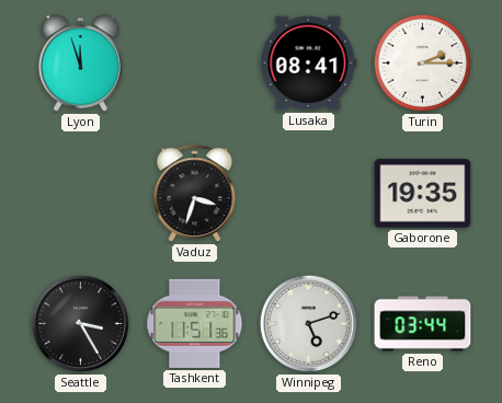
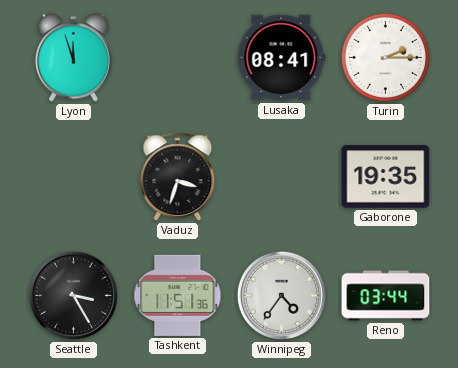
Winnipeg: 5:12 -> 4:36
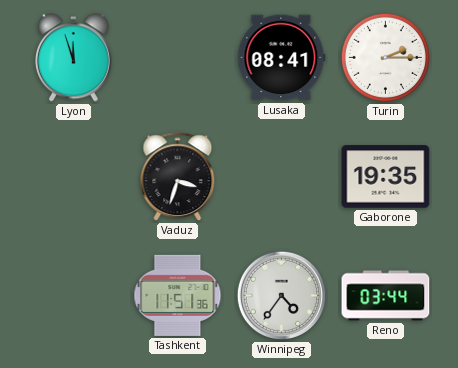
Seattle: 3:25 -> none
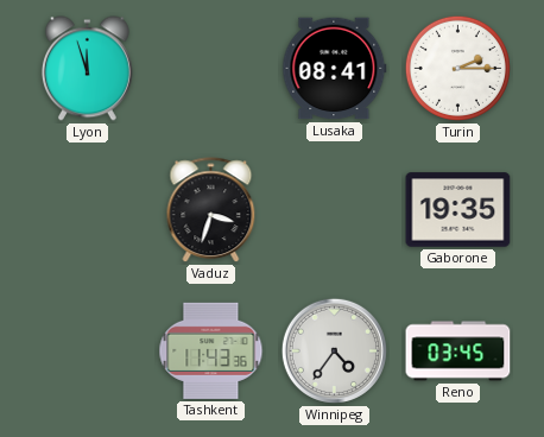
Tashkent: 11:51 -> 11:43
Reno: 03:44 -> 03:45
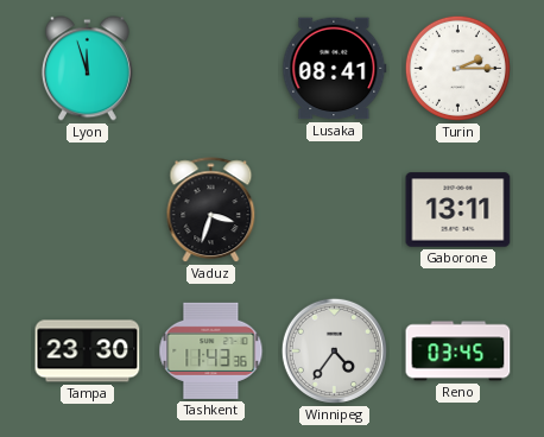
Gaborone: 19:35 -> 13:11
Tampa: none -> 23:30
